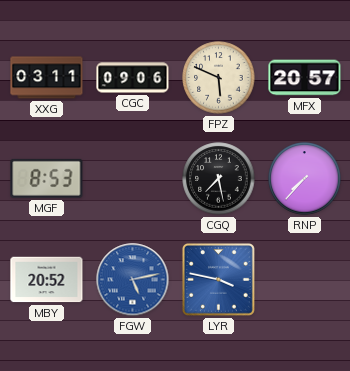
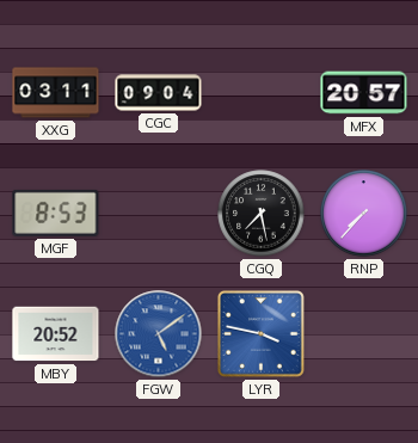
CGC: 09:06 -> 09:04
FPZ: 5:49 -> none
FGW: 5:13 -> 5:09
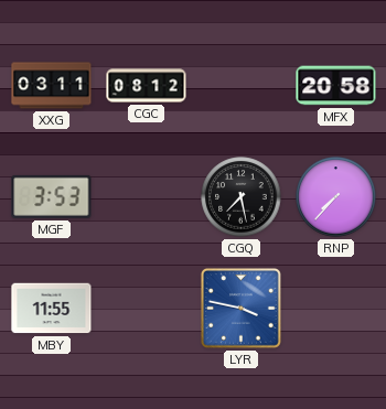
CGC: 09:04 -> 08:12
MFX: 20:57 -> 20:58
MGF: 8:53 -> 3:53
MBY: 20:52 -> 11:55
FGW: 5:09 -> none
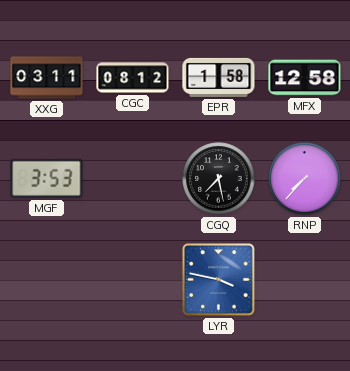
EPR: none -> 1:58
MFX: 20:58 -> 12:58
MBY: 11:55 -> none
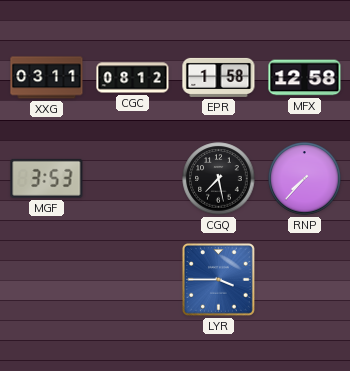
LYR: 3:47 -> 3:45
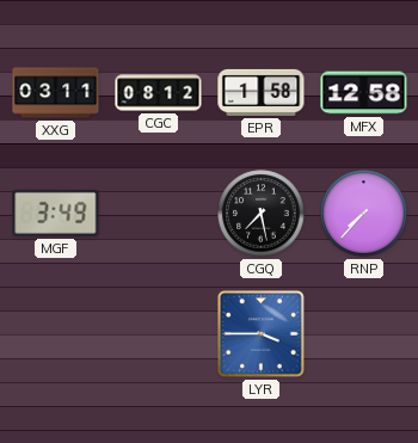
MGF: 3:53 -> 3:49
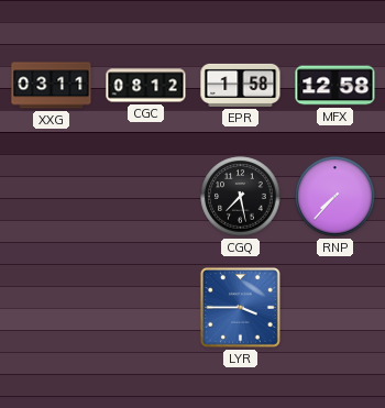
MGF: 3:49 -> none
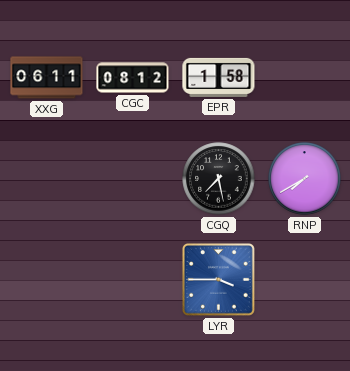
XXG: 03:11 -> 06:11
MFX: 12:58 -> none
RNP: 7:37 -> 7:40
